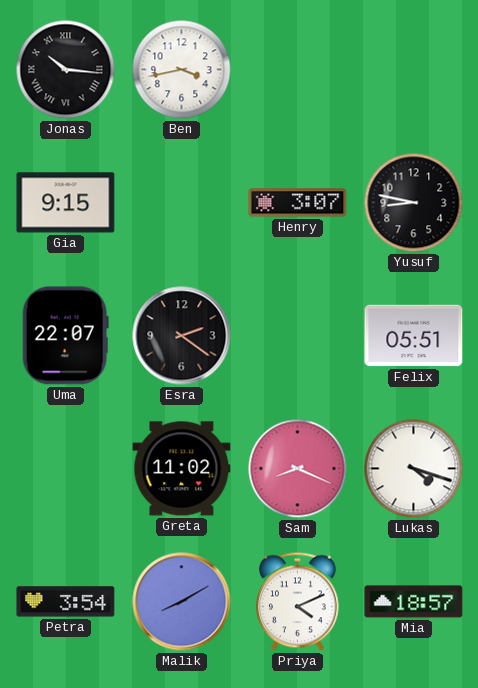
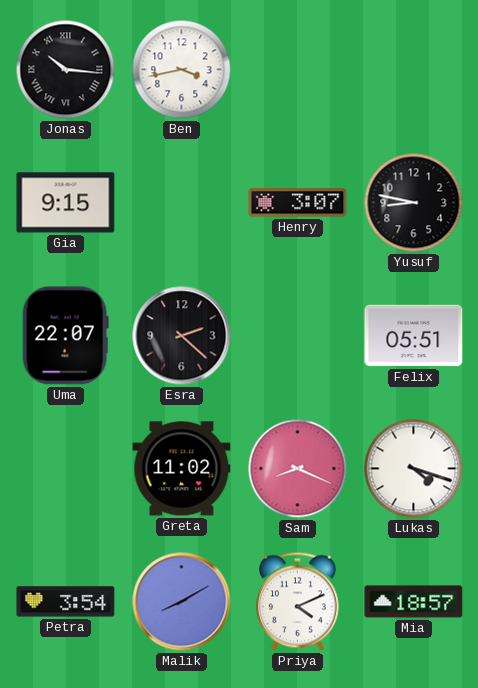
Esra: 2:21 -> 2:22
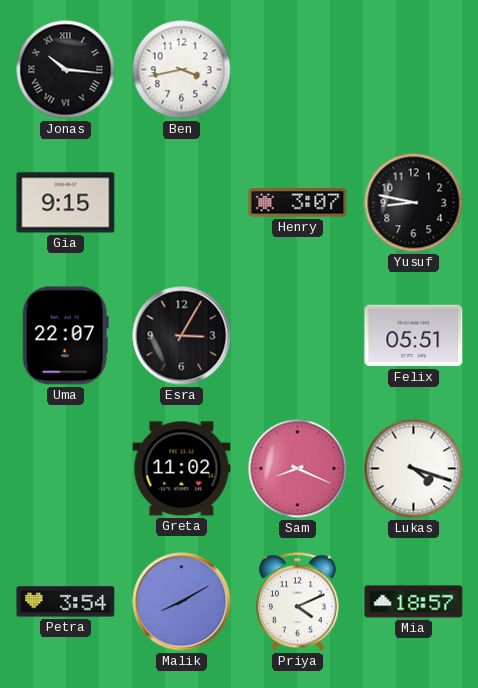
Esra: 2:22 -> 3:05
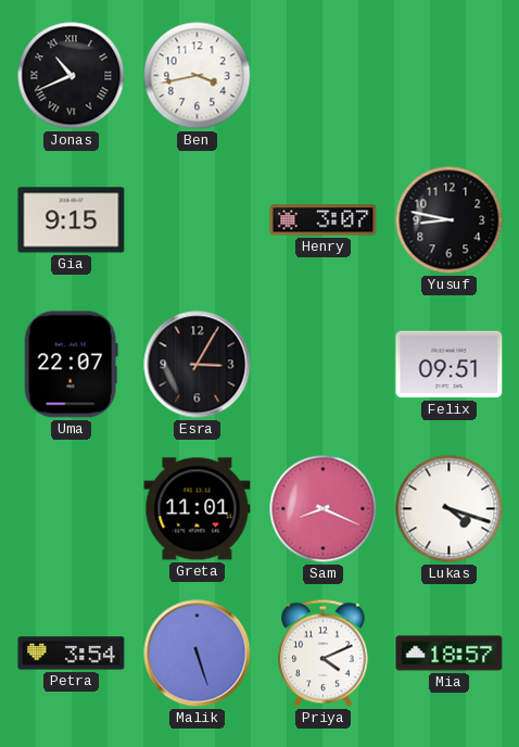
Jonas: 10:16 -> 10:41
Felix: 05:51 -> 09:51
Greta: 11:02 -> 11:01
Malik: 8:10 -> 5:27
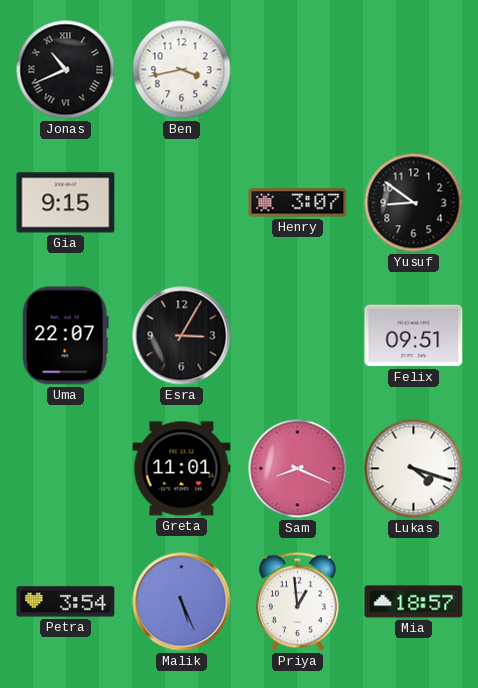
Yusuf: 8:47 -> 8:51
Malik: 5:27 -> 5:26
Priya: 4:11 -> 12:59
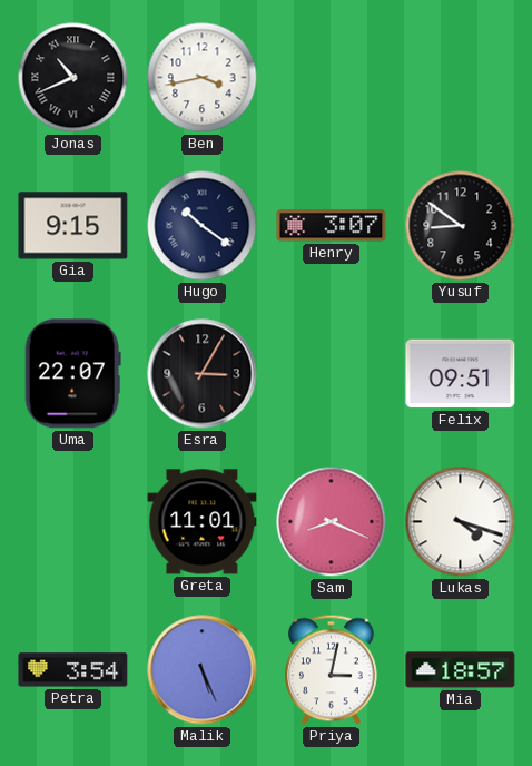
Hugo: none -> 10:21
Priya: 12:59 -> 3:02
